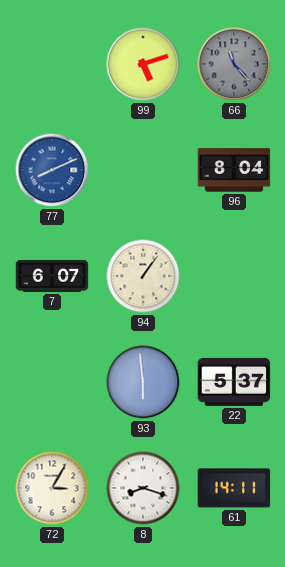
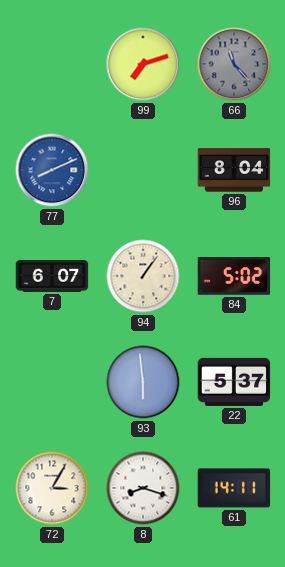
99: 5:12 -> 7:12
84: none -> 5:02
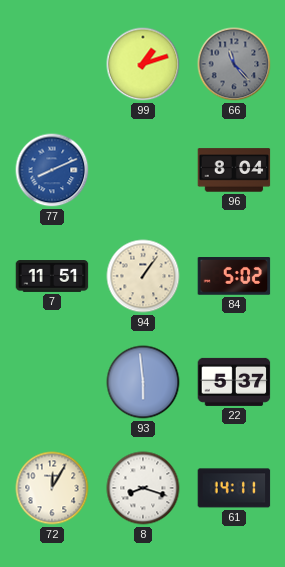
99: 7:12 -> 1:12
7: 6:07 -> 11:51
72: 3:05 -> 12:05
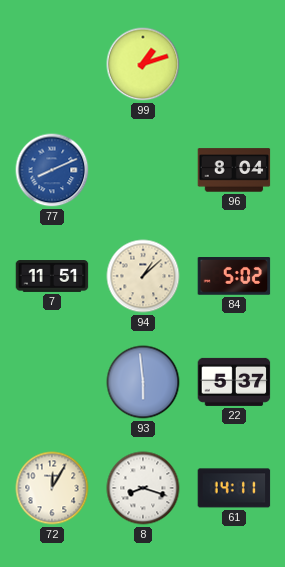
66: 11:23 -> none
94: 1:06 -> 1:08
